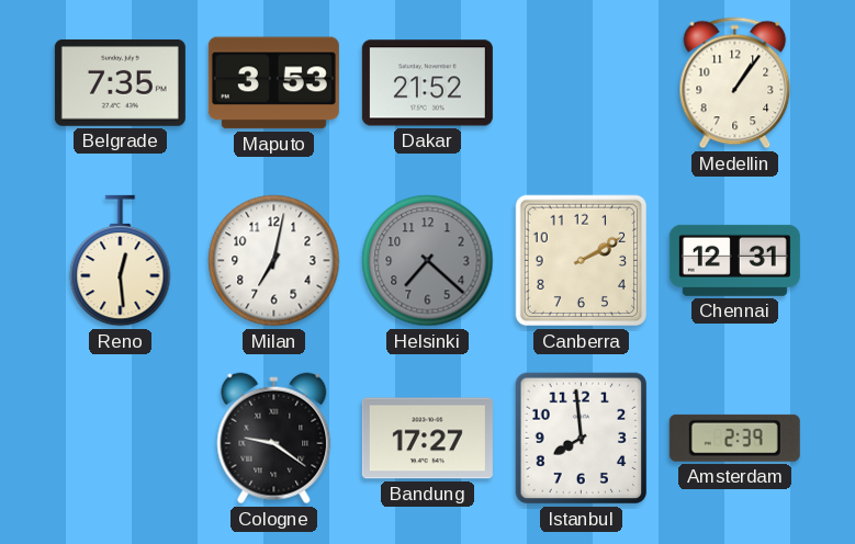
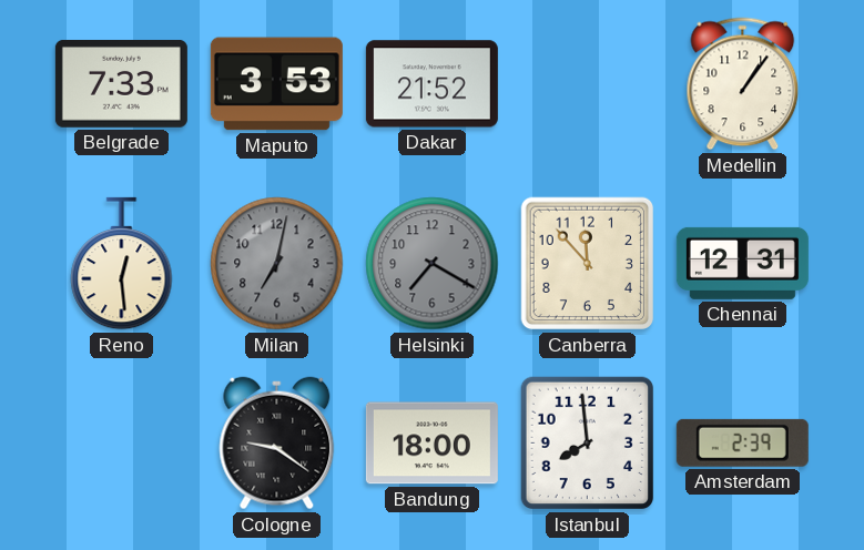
Belgrade: 7:35 -> 7:33
Milan dial: white -> grey
Helsinki: 7:22 -> 7:20
Canberra: 2:10 -> 11:53
Bandung: 17:27 -> 18:00
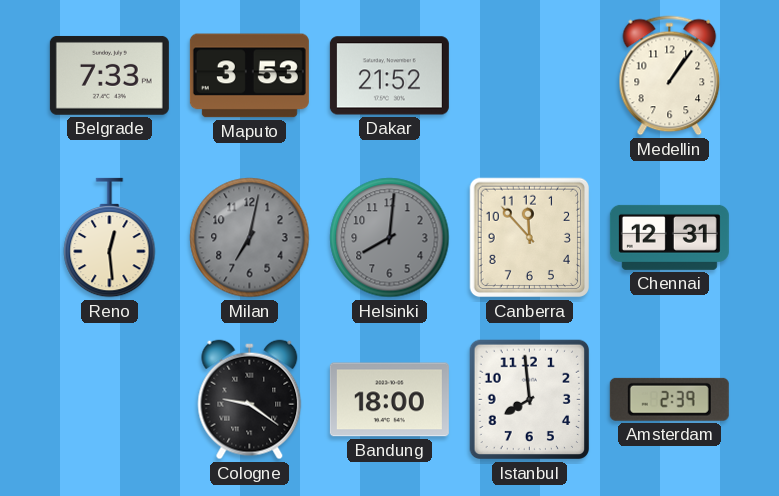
Helsinki: 7:20 -> 8:01
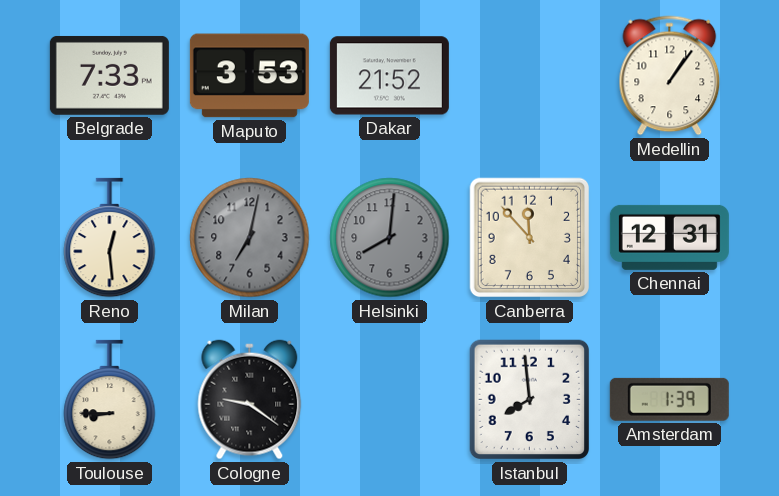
Toulouse: none -> 8:45
Bandung: 18:00 -> none
Amsterdam: 2:39 -> 1:39
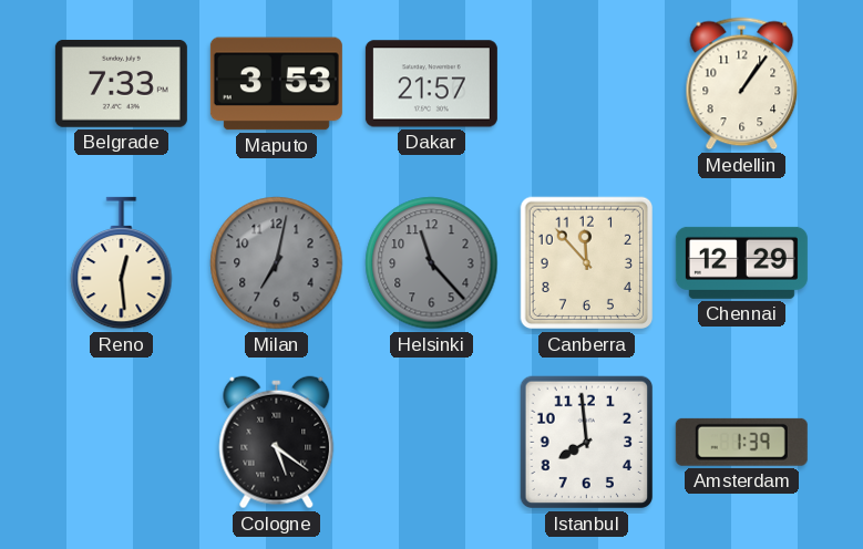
Dakar: 21:52 -> 21:57
Helsinki: 8:01 -> 11:23
Chennai: 12:31 -> 12:29
Toulouse: 8:45 -> none
Cologne: 9:21 -> 5:21
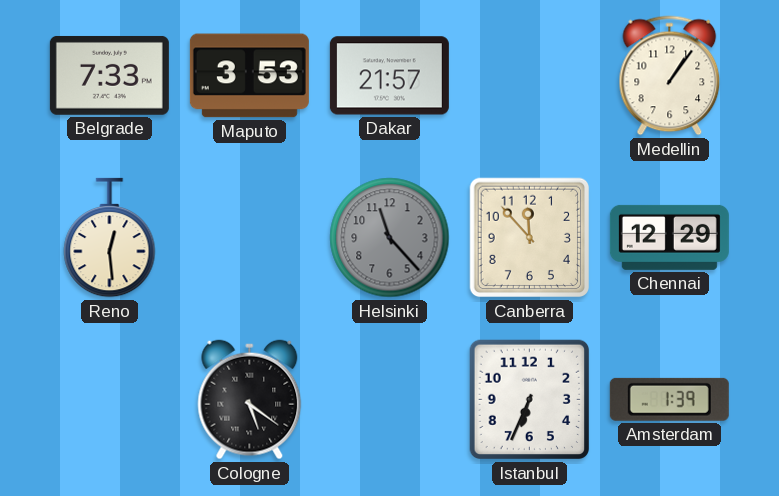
Milan: 7:02 -> none
Istanbul: 7:59 -> 6:34
